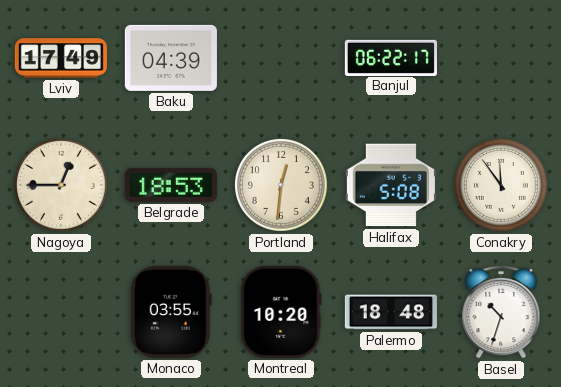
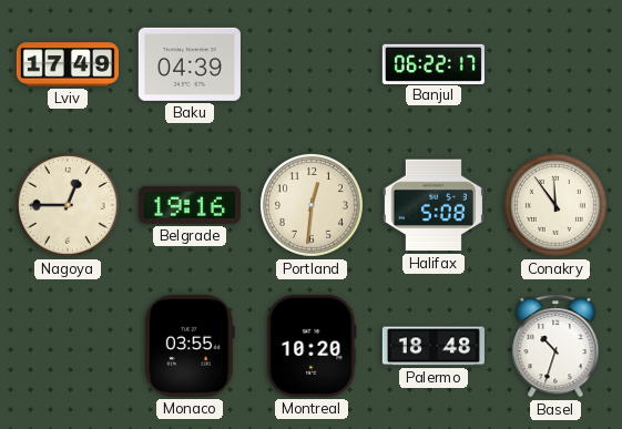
Belgrade: 18:53 -> 19:16
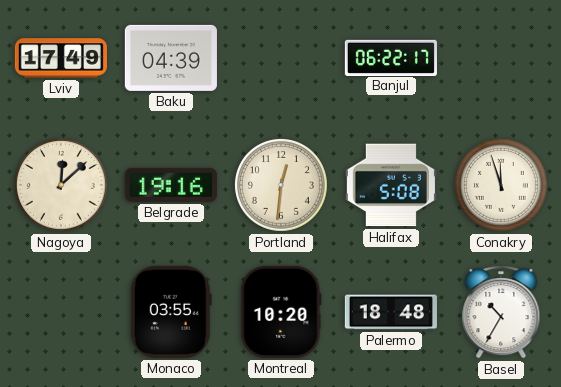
Nagoya: 12:45 -> 12:08
Conakry: 11:54 -> 11:57
Basel: 10:33 -> 10:35
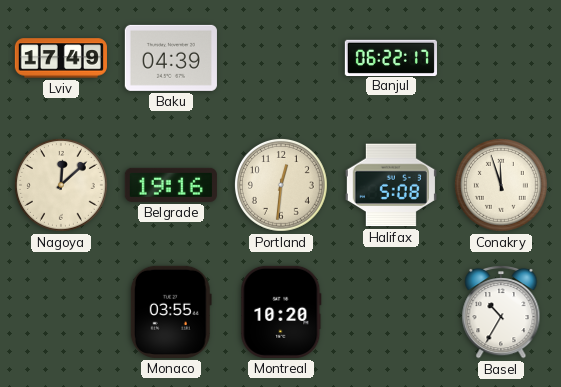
Palermo: 18:48 -> none
